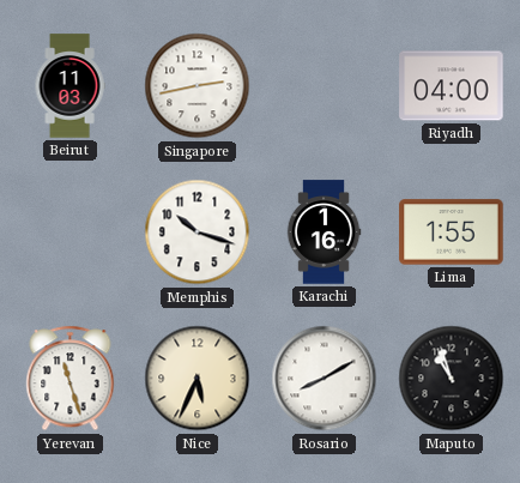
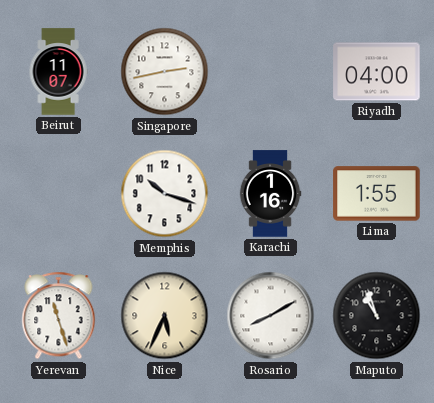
Beirut: 11:03 -> 11:07
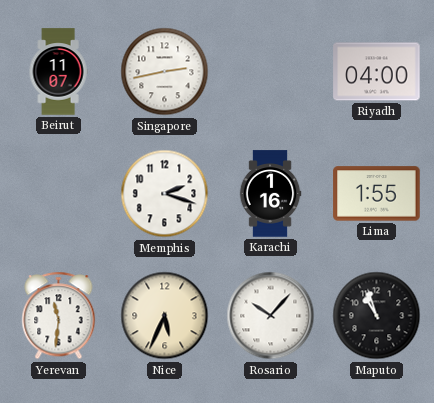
Memphis: 10:18 -> 2:18
Yerevan: 11:27 -> 11:31
Rosario: 8:10 -> 10:07
